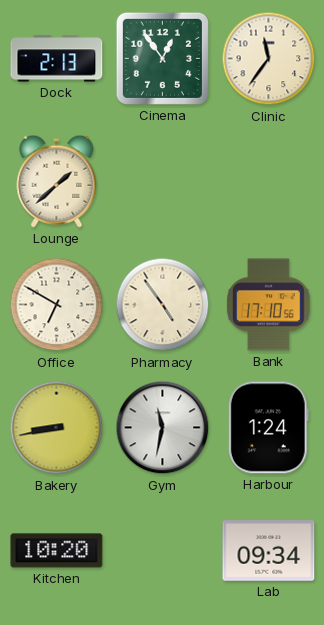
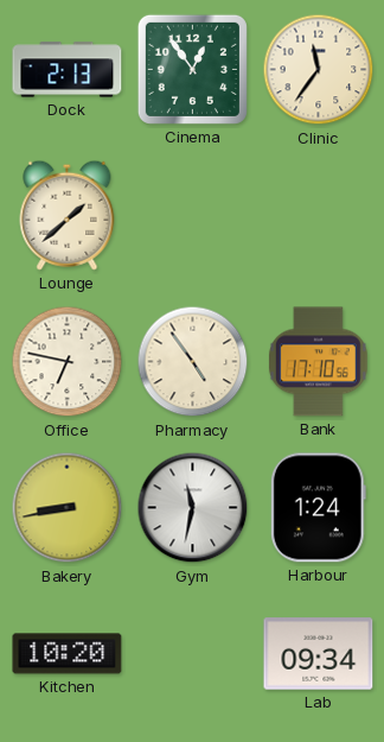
Office: 6:50 -> 6:47
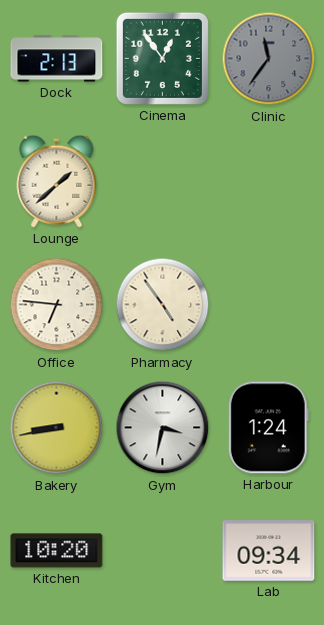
Clinic dial: cream -> grey
Office: 6:47 -> 6:46
Bank: 17:10 -> none
Gym: 11:32 -> 3:32
